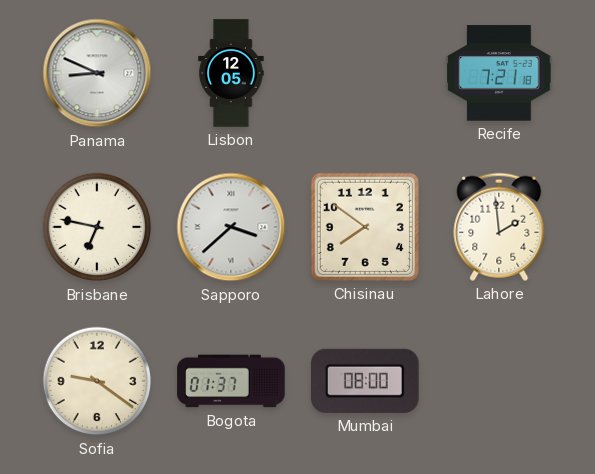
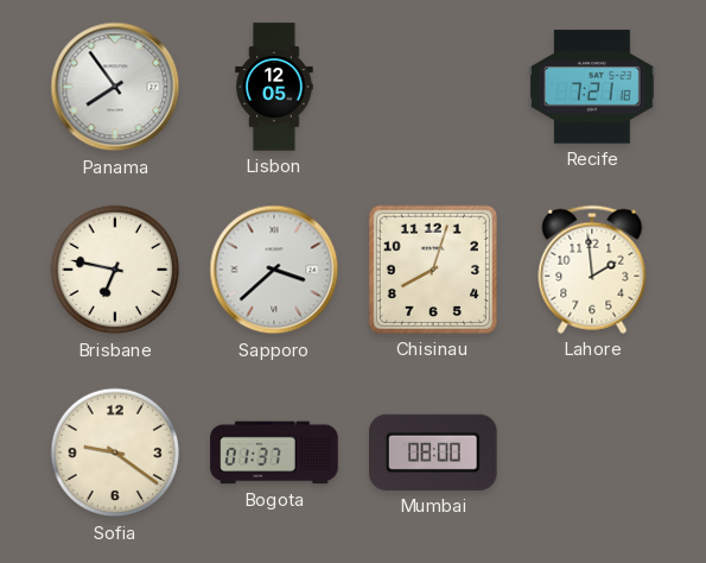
Panama: 8:49 -> 7:54
Chisinau: 7:51 -> 8:03
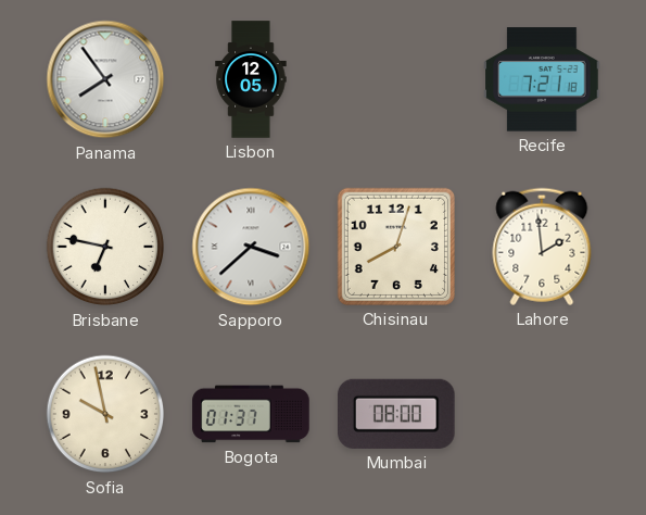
Sofia: 9:21 -> 9:58
